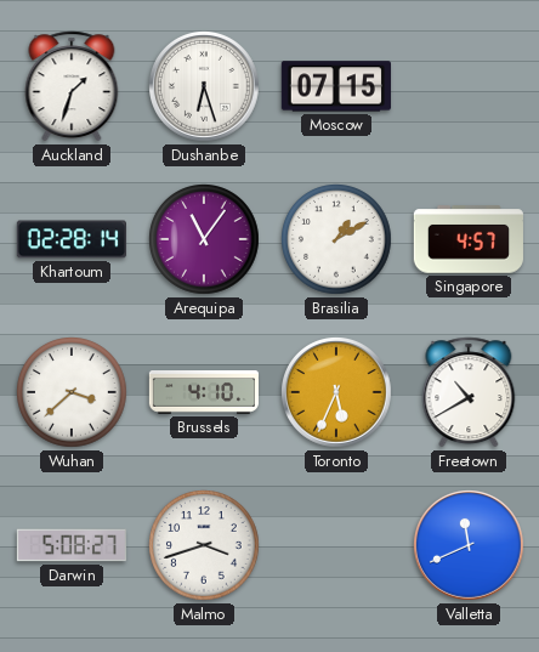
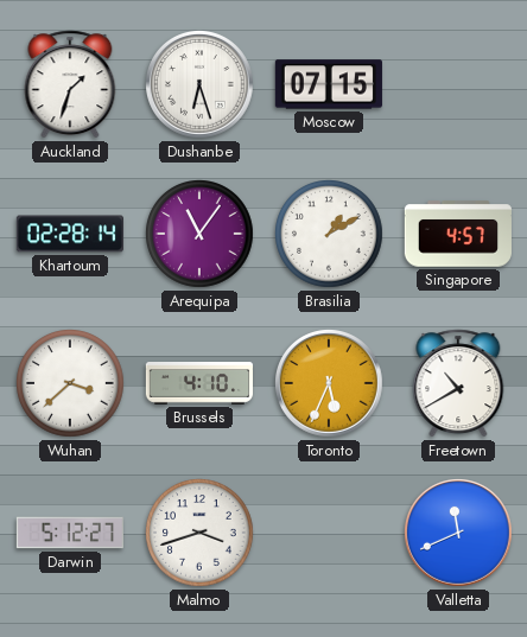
Darwin: 5:08 -> 5:12
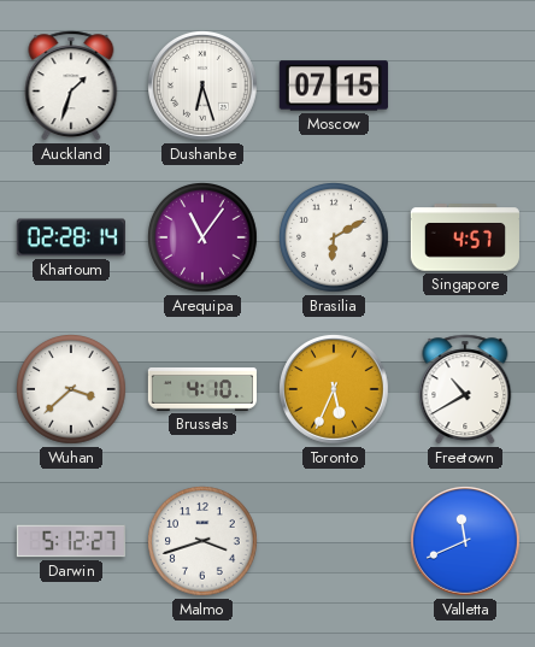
Brasilia: 1:10 -> 6:10
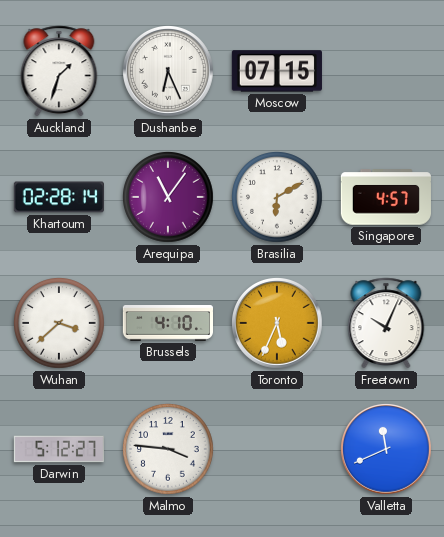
Dushanbe: 6:27 -> 6:26
Freetown: 10:40 -> 10:04
Malmo: 3:42 -> 3:46
